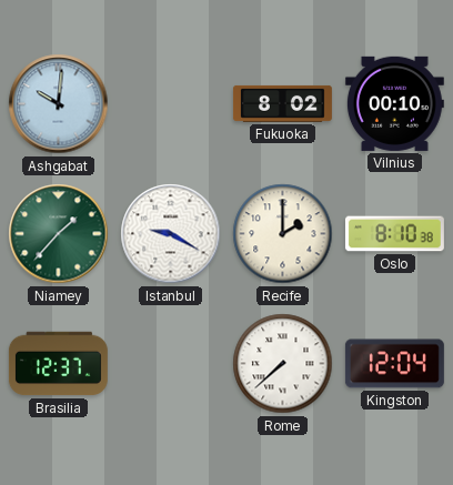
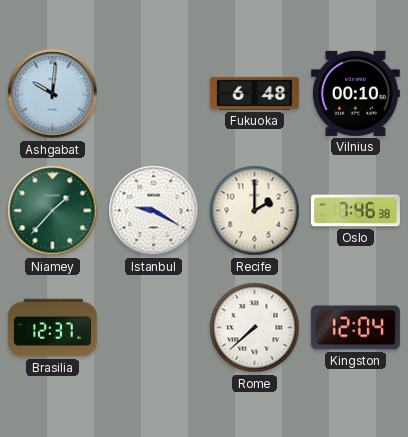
Fukuoka: 8:02 -> 6:48
Oslo: 8:10 -> 7:46
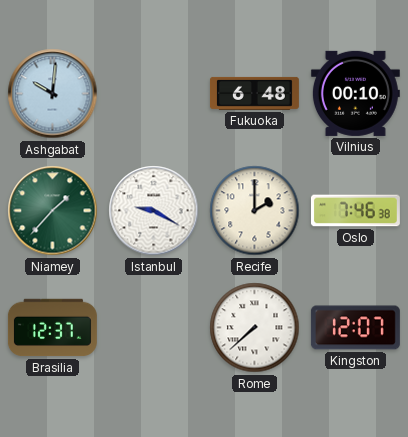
Kingston: 12:04 -> 12:07
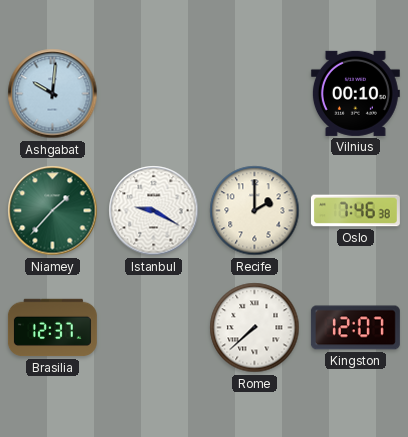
Fukuoka: 6:48 -> none
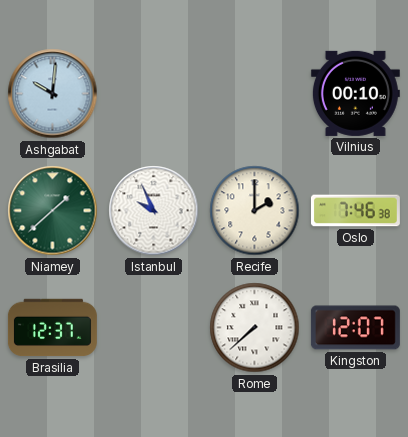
Niamey: 1:37 -> 1:38
Istanbul: 9:20 -> 9:56
